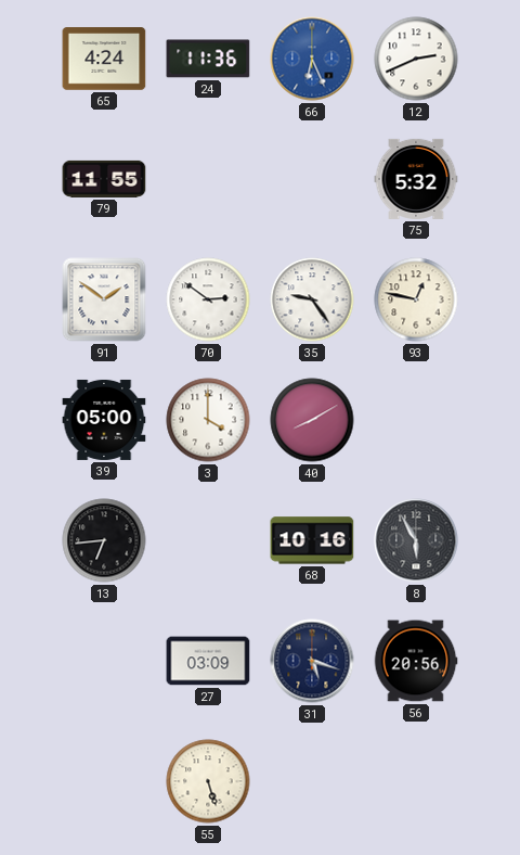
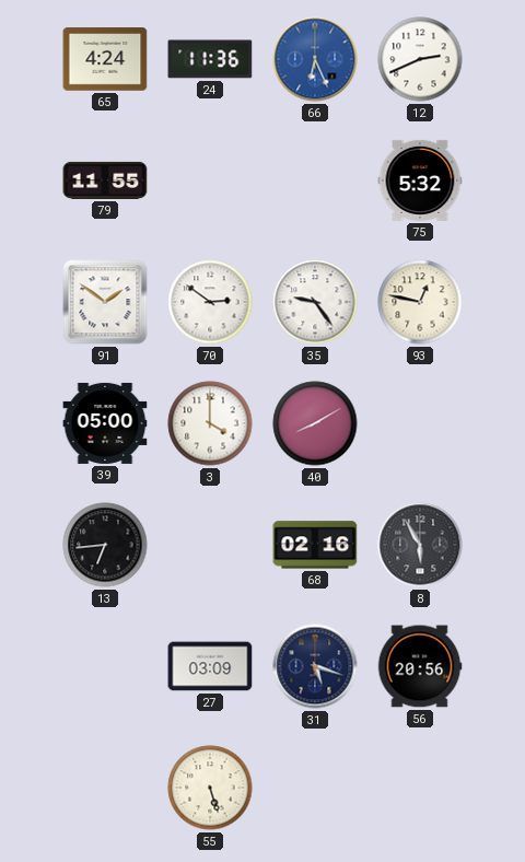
68: 10:16 -> 02:16
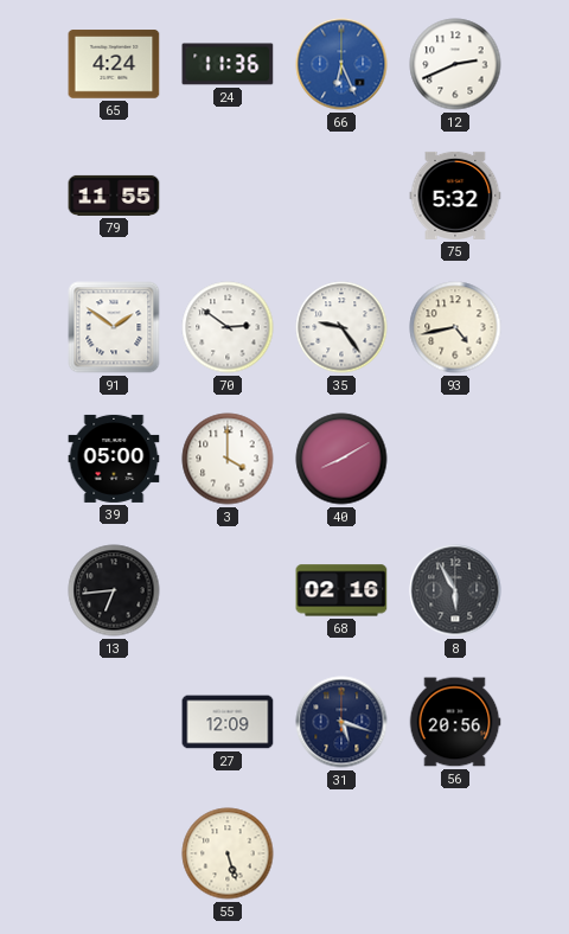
93: 12:47 -> 4:43
27: 03:09 -> 12:09
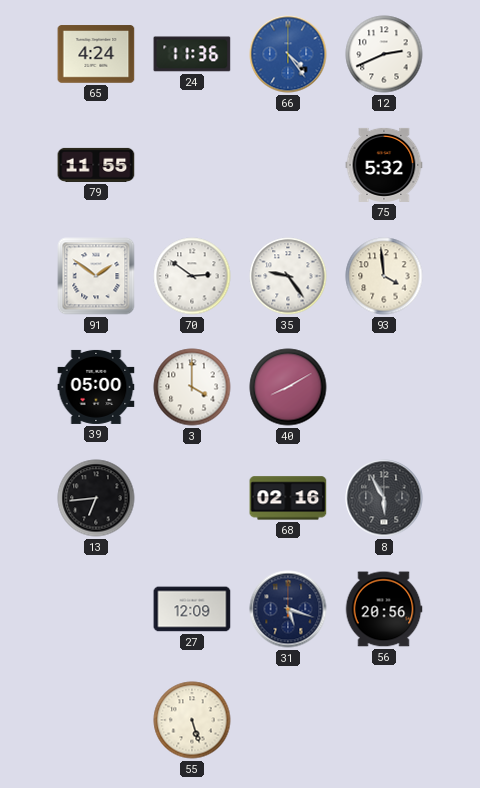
66: 6:26 -> 4:24
93: 4:43 -> 3:59
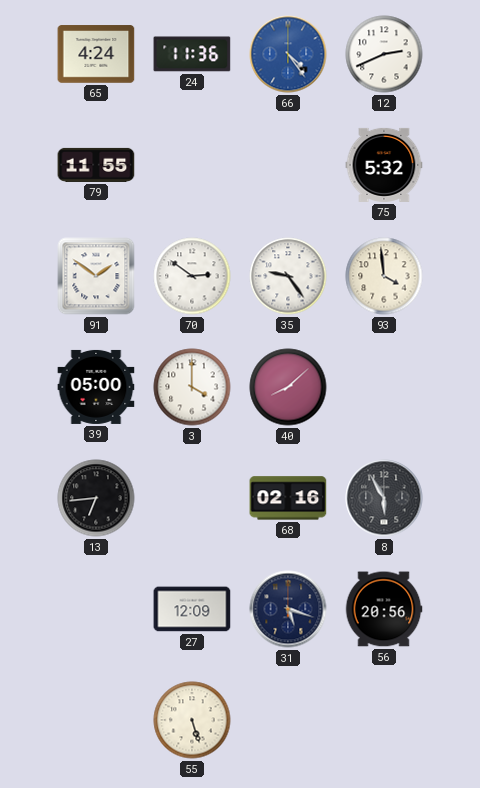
40: 8:10 -> 8:08
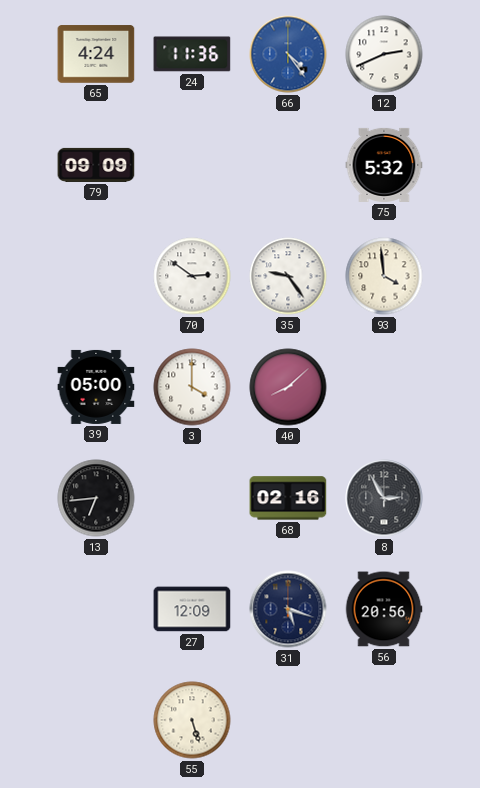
79: 11:55 -> 09:09
91: 1:51 -> none
8: 5:55 -> 2:55
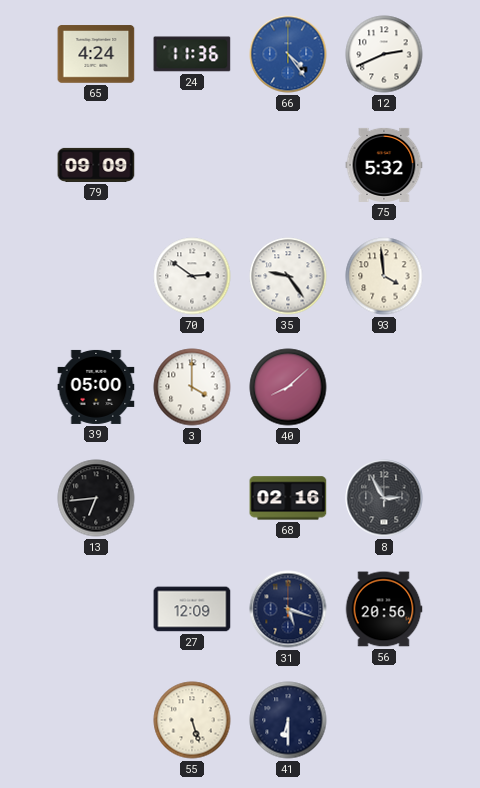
41: none -> 6:30
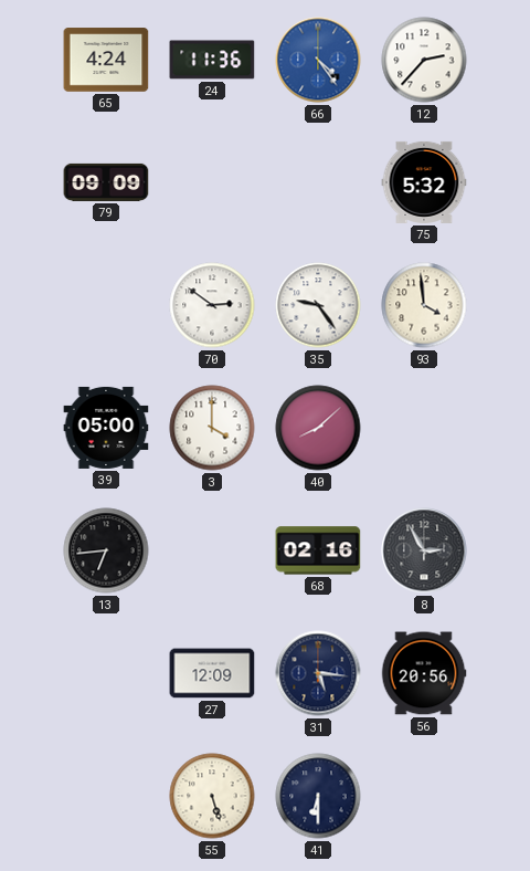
12: 2:41 -> 2:37
31: 5:18 -> 5:16
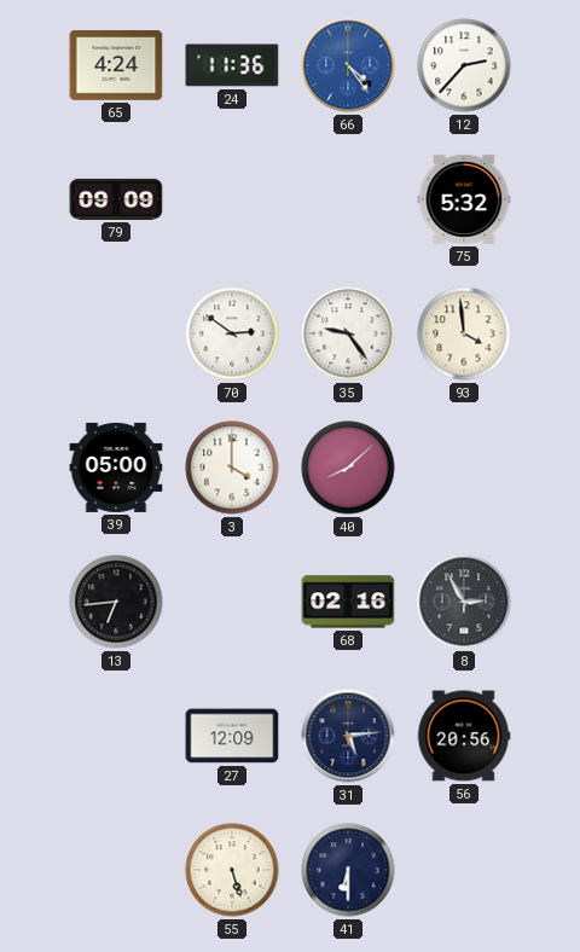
31: 5:16 -> 5:14
